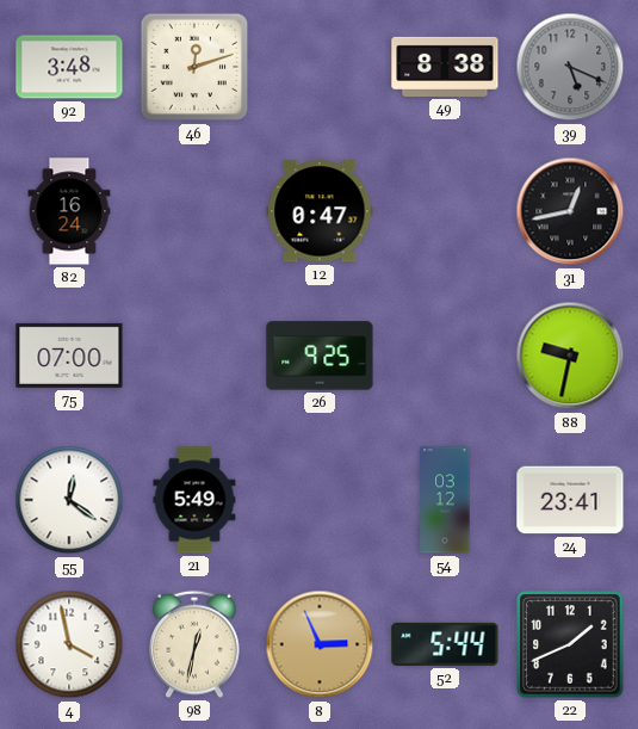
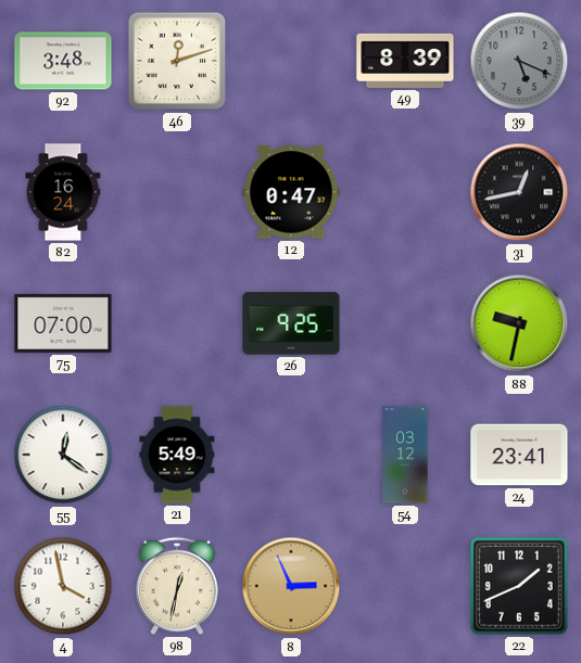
49: 8:38 -> 8:39
52: 5:44 -> none
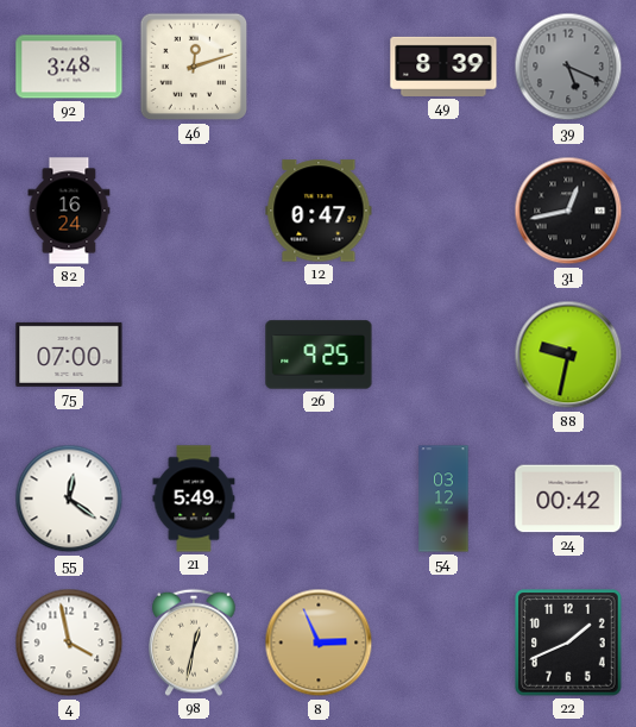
24: 23:41 -> 00:42
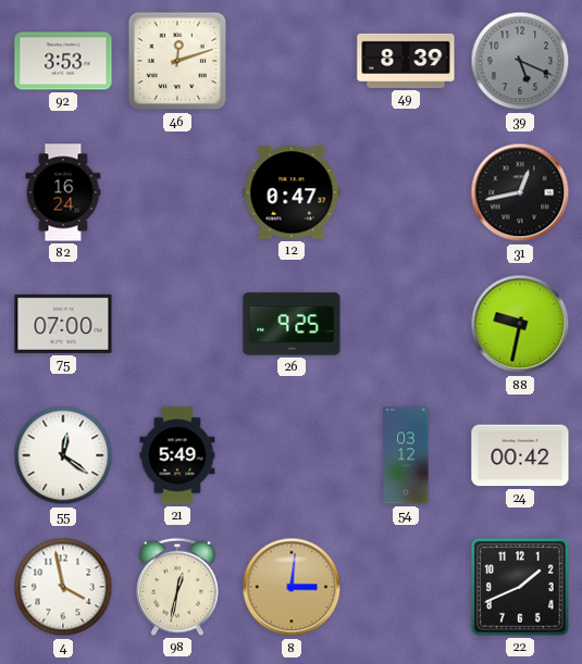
92: 3:48 -> 3:53
8: 2:56 -> 3:01
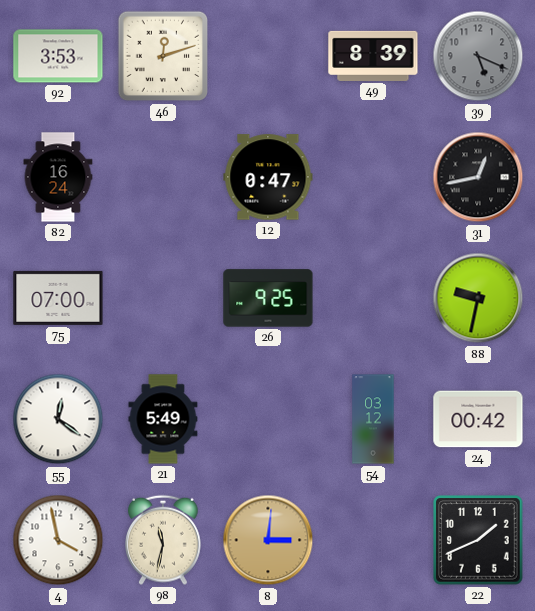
98: 12:32 -> 11:32
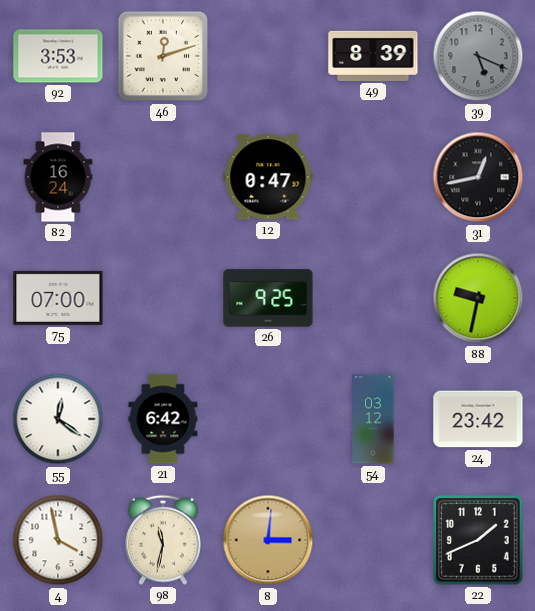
21: 5:49 -> 6:42
24: 00:42 -> 23:42
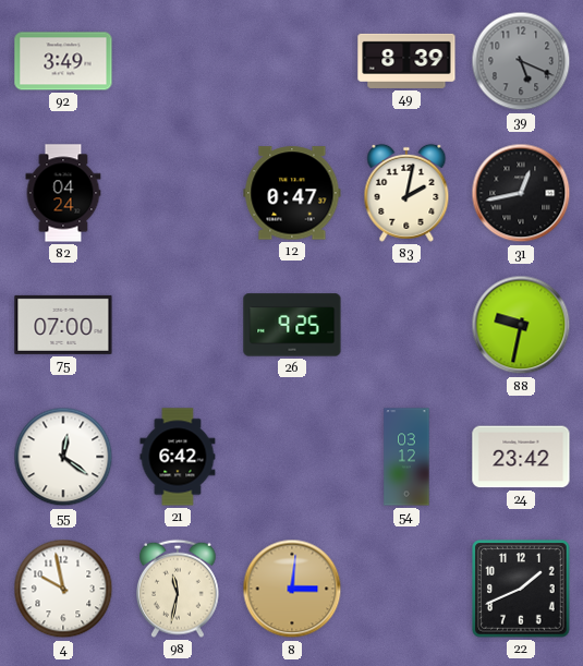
92: 3:53 -> 3:49
46: 12:12 -> none
82: 16:24 -> 04:24
83: none -> 2:02
4: 3:58 -> 9:58
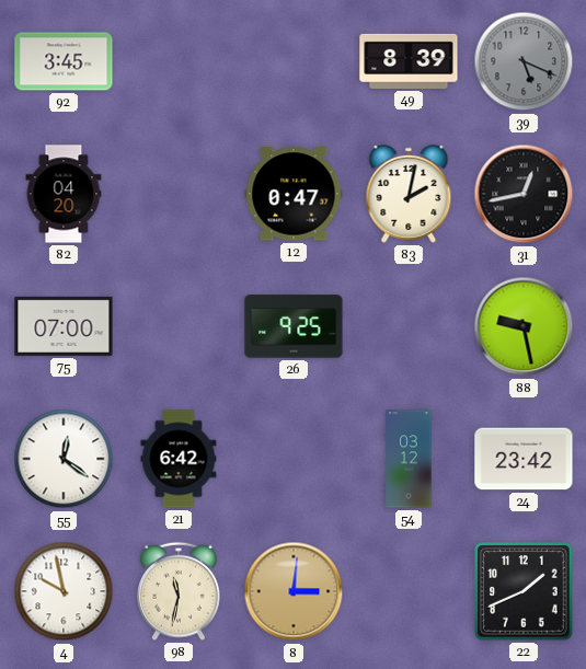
92: 3:49 -> 3:45
82: 04:24 -> 04:20
88: 9:32 -> 9:28
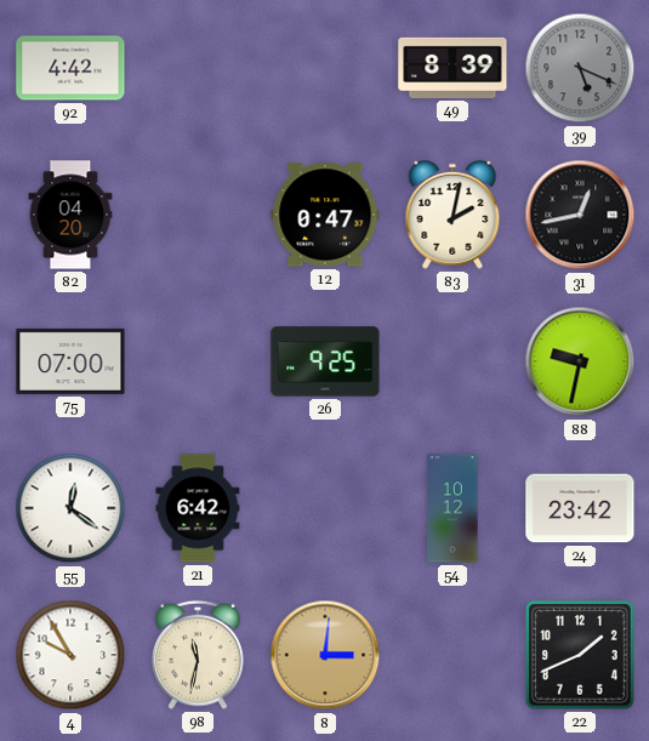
92: 3:45 -> 4:42
88: 9:28 -> 9:32
54: 03:12 -> 10:12
4: 9:58 -> 9:55
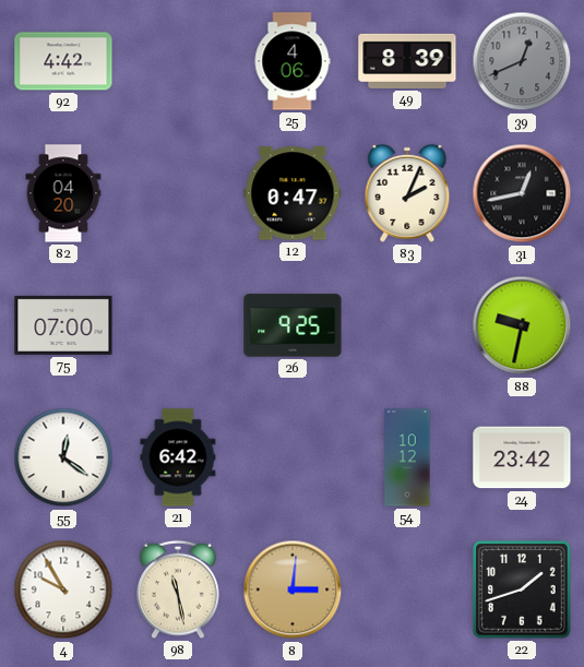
25: none -> 4:06
39: 5:19 -> 12:41
83: 2:02 -> 2:04
98: 11:32 -> 11:28
22: 1:41 -> 1:42
